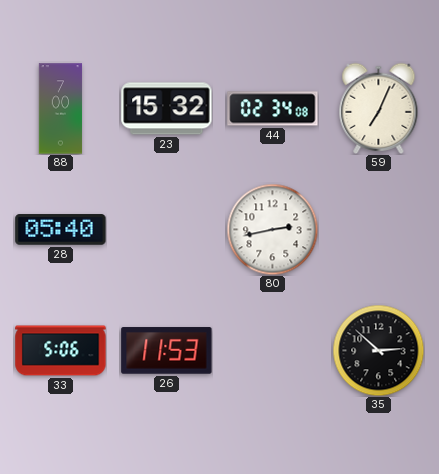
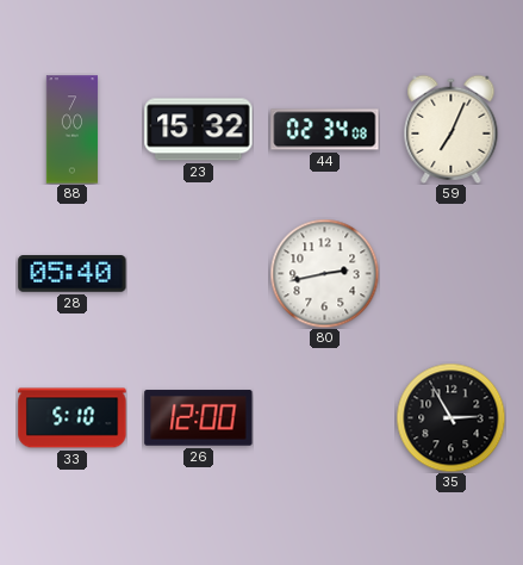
33: 5:06 -> 5:10
26: 11:53 -> 12:00
35: 2:52 -> 2:55
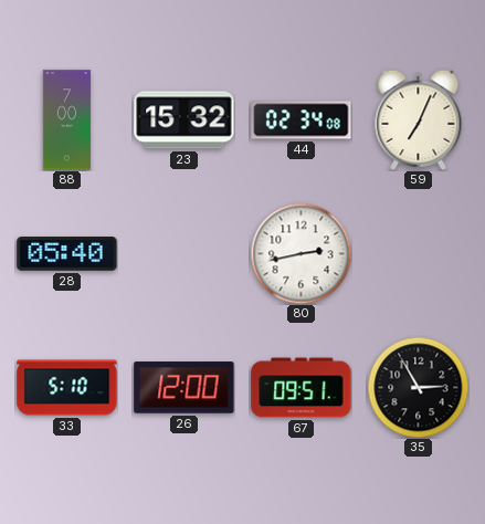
67: none -> 09:51
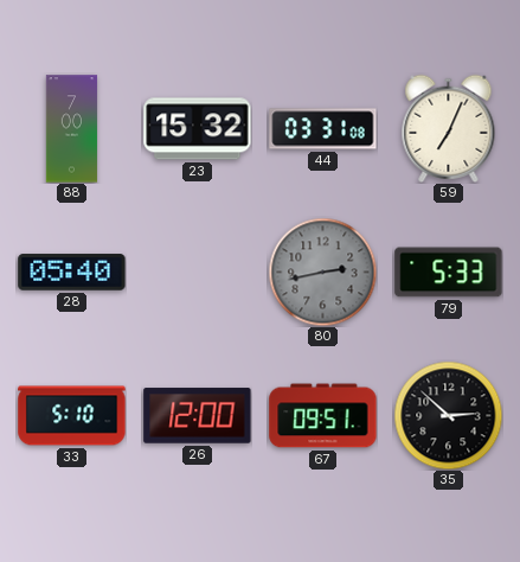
44: 02:34 -> 03:31
80 dial: white -> grey
79: none -> 5:33
35: 2:55 -> 2:52
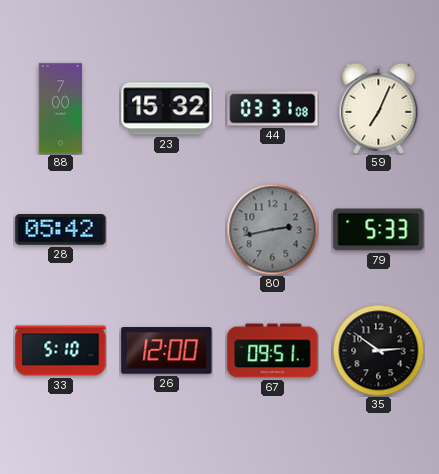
28: 05:40 -> 05:42
35: 2:52 -> 2:51
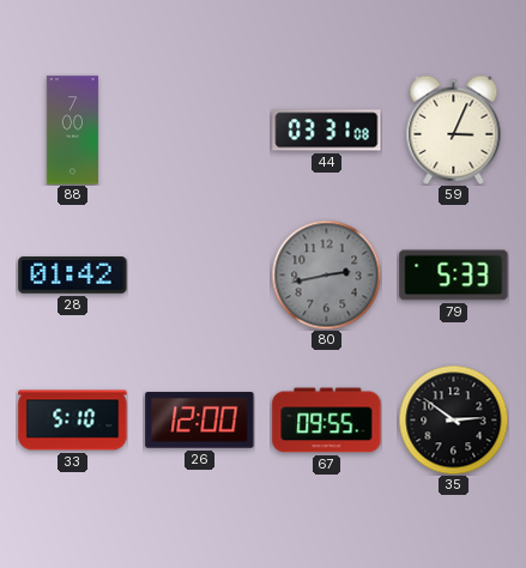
23: 15:32 -> none
59: 7:04 -> 3:04
28: 05:42 -> 01:42
67: 09:51 -> 09:55
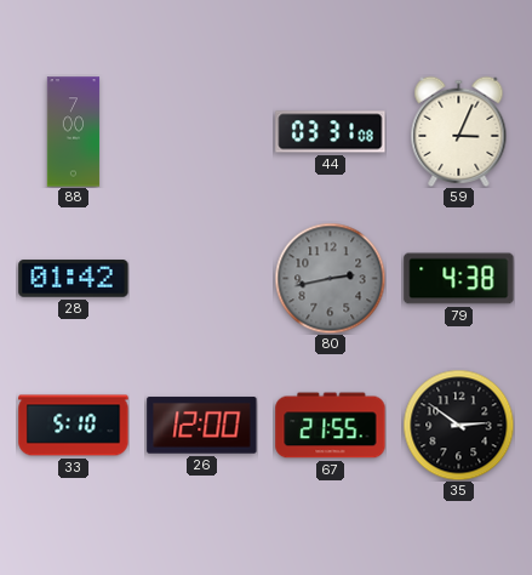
79: 5:33 -> 4:38
67: 09:55 -> 21:55
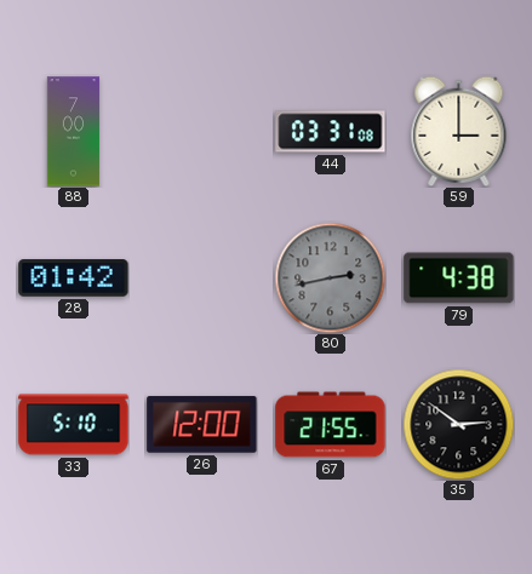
59: 3:04 -> 3:00
